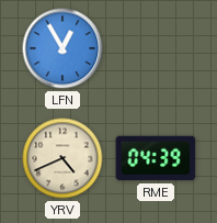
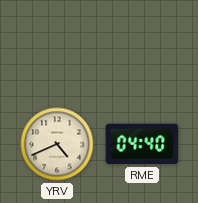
LFN: 12:55 -> none
RME: 04:39 -> 04:40
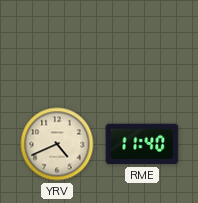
RME: 04:40 -> 11:40
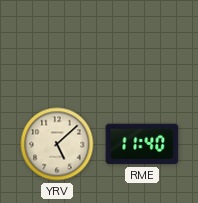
YRV: 4:41 -> 5:08
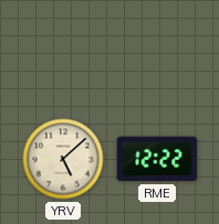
RME: 11:40 -> 12:22
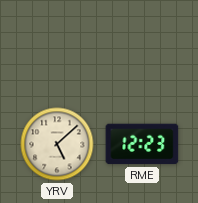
RME: 12:22 -> 12:23
